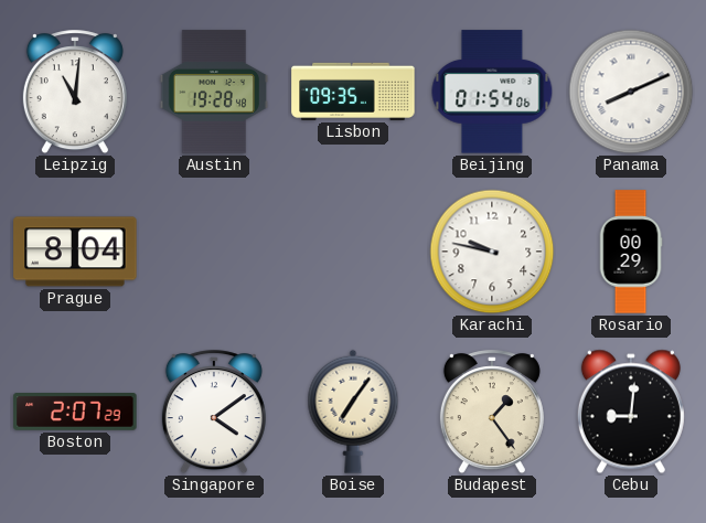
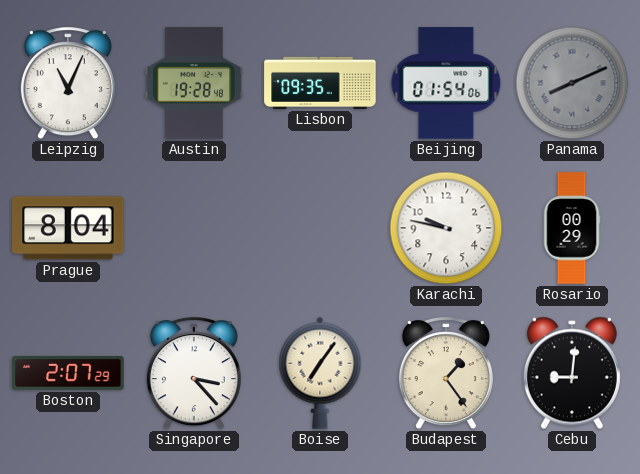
Leipzig: 11:01 -> 11:04
Panama dial: white -> grey
Singapore: 4:09 -> 3:23
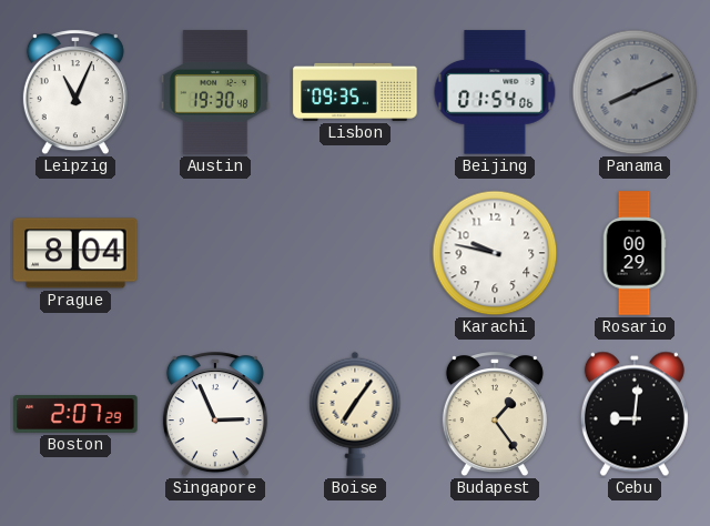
Austin: 19:28 -> 19:30
Singapore: 3:23 -> 2:56
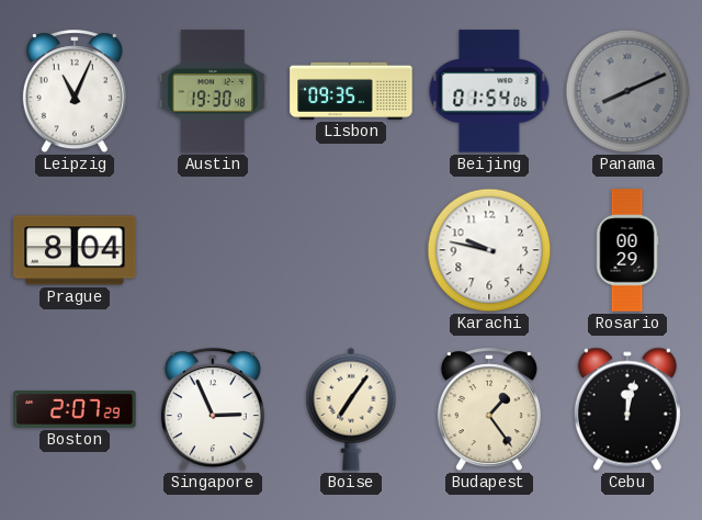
Cebu: 9:01 -> 12:02
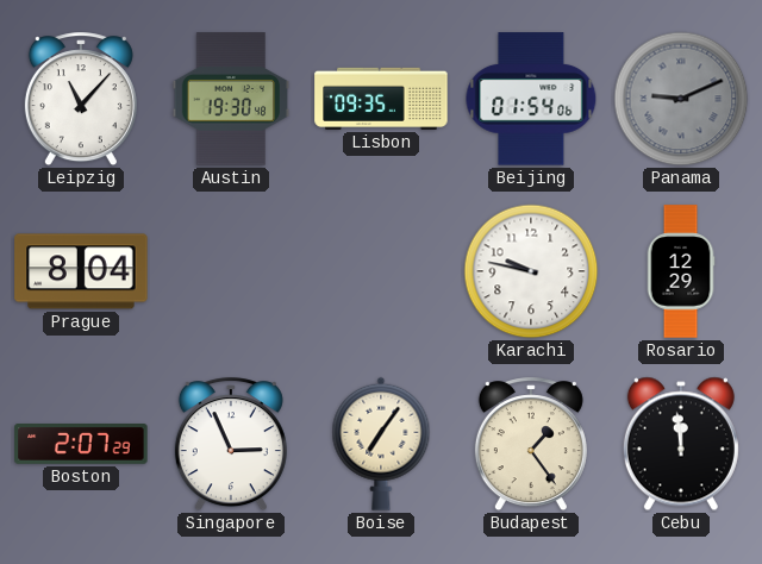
Leipzig: 11:04 -> 11:07
Panama: 8:11 -> 9:11
Rosario: 00:29 -> 12:29
Cebu: 12:02 -> 11:59
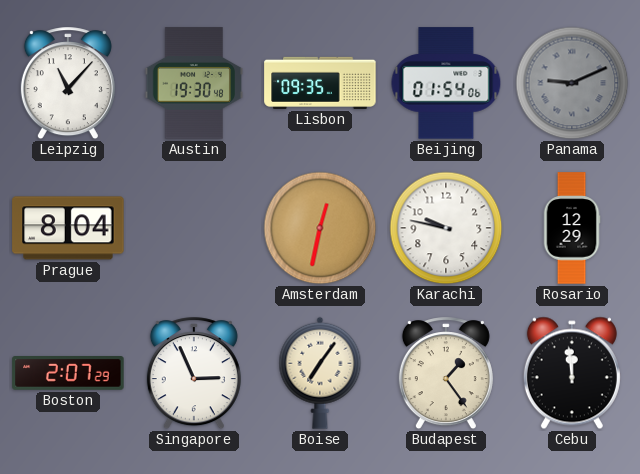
Amsterdam: none -> 12:32
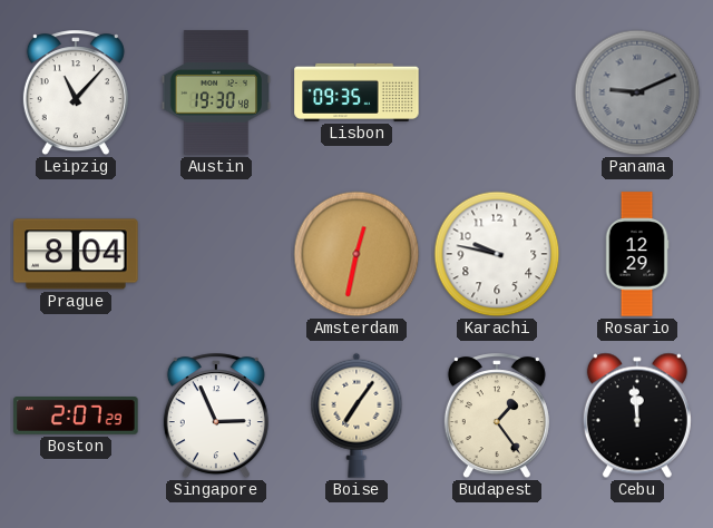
Beijing: 01:54 -> none
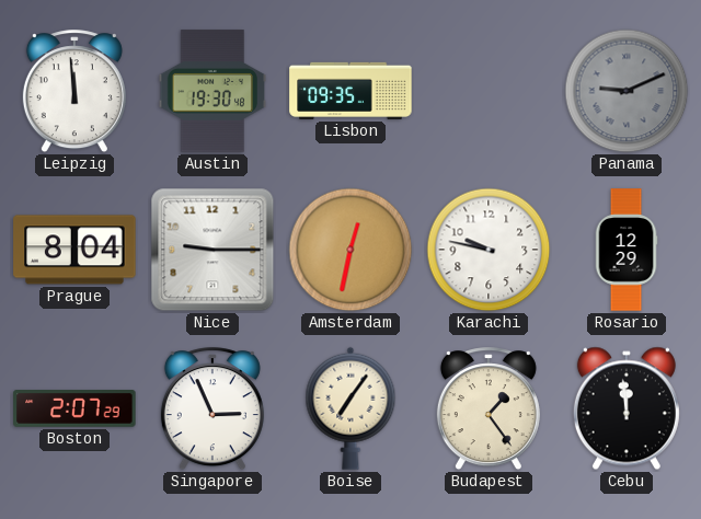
Leipzig: 11:07 -> 11:59
Nice: none -> 9:15
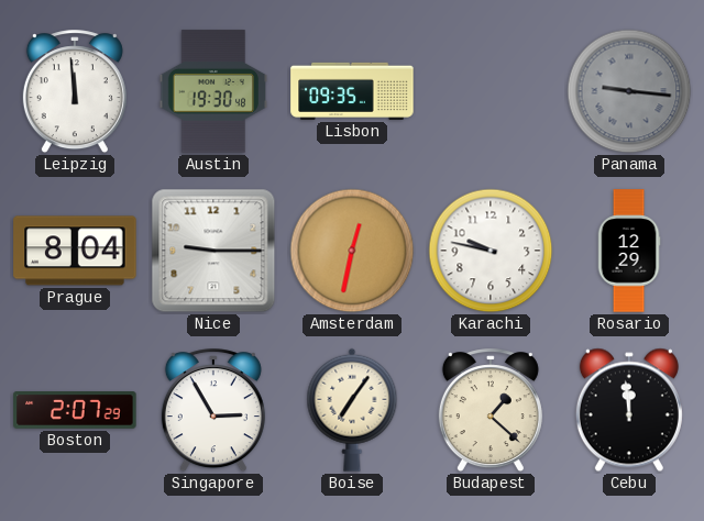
Panama: 9:11 -> 9:16
Singapore: 2:56 -> 2:55
Budapest: 1:24 -> 1:22
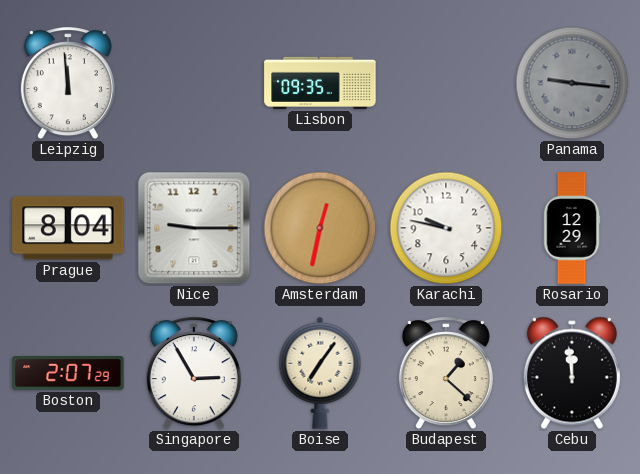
Austin: 19:30 -> none
